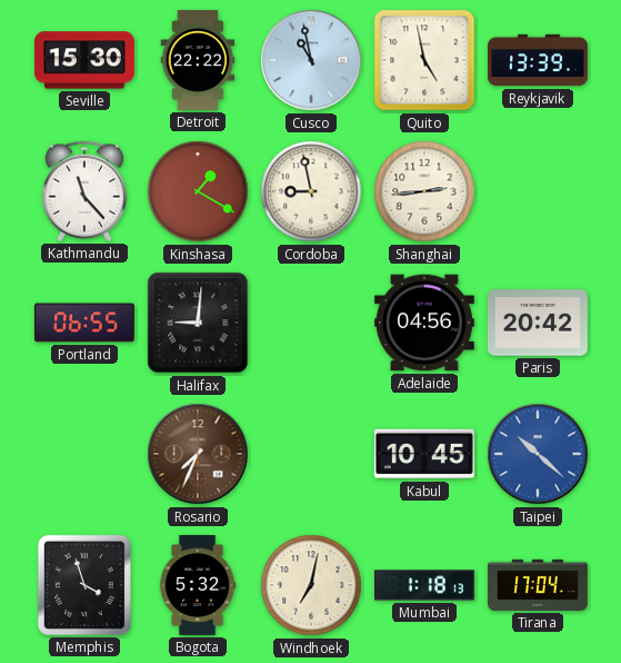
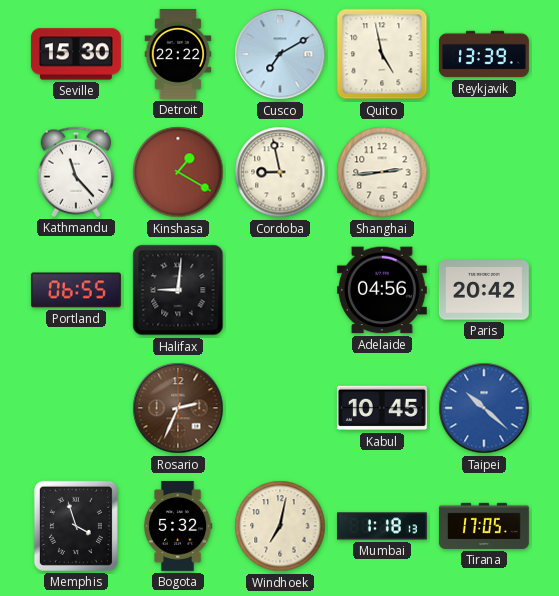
Cusco: 10:58 -> 7:10
Rosario: 7:34 -> 2:34
Tirana: 17:04 -> 17:05
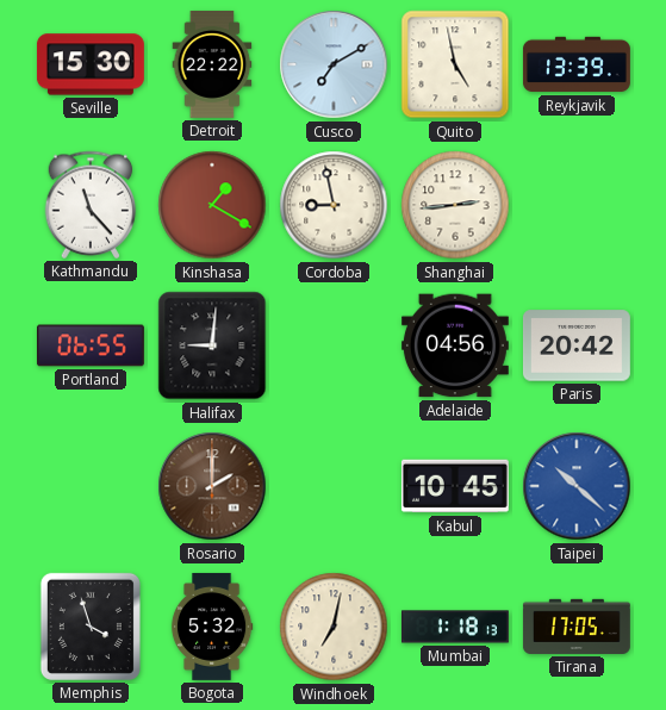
Rosario: 2:34 -> 2:00
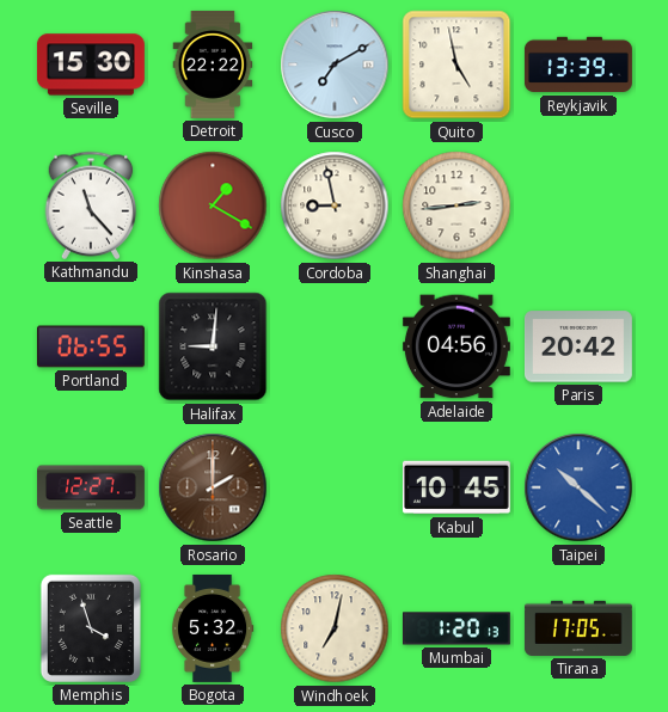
Seattle: none -> 12:27
Mumbai: 1:18 -> 1:20
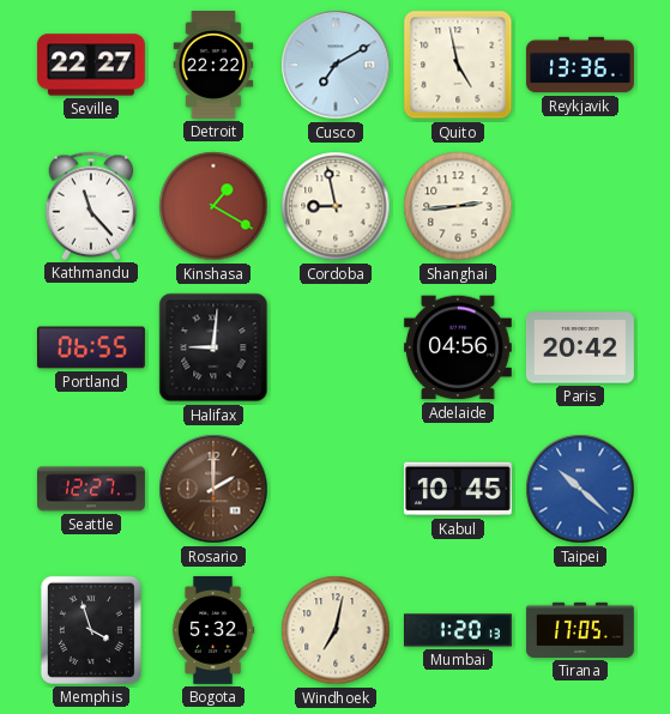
Seville: 15:30 -> 22:27
Reykjavik: 13:39 -> 13:36
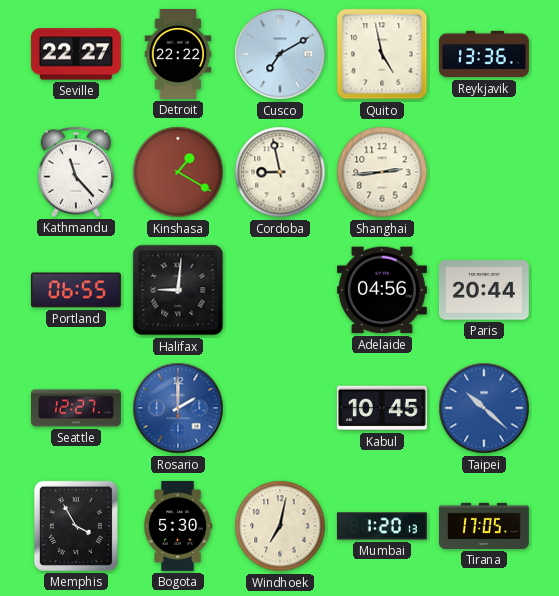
Paris: 20:42 -> 20:44
Rosario dial: brown -> blue
Memphis: 3:57 -> 3:55
Bogota: 5:32 -> 5:30
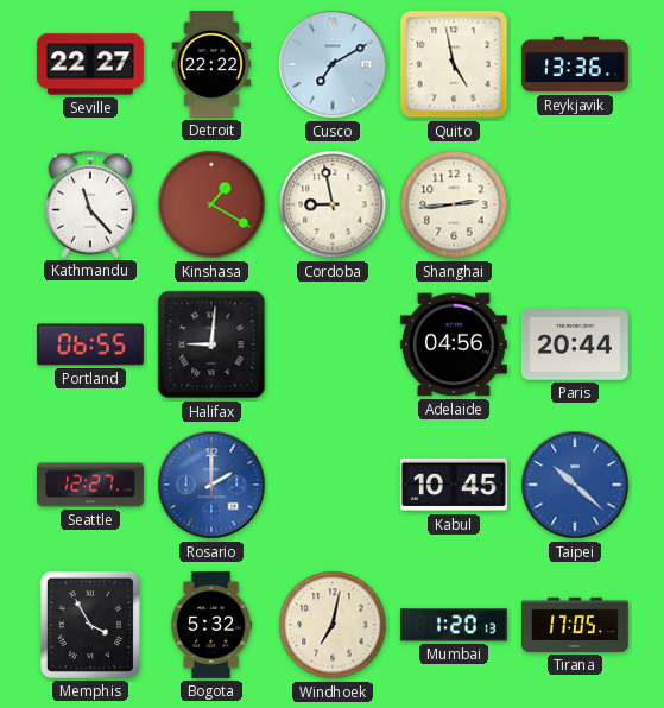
Bogota: 5:30 -> 5:32
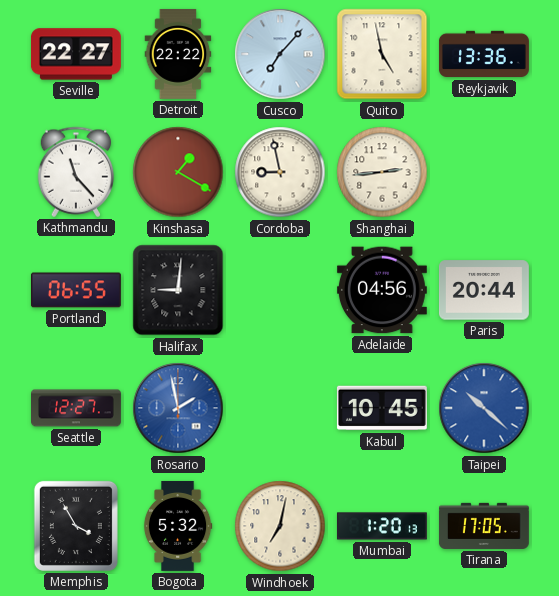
Cusco: 7:10 -> 7:07
Rosario: 2:00 -> 1:58
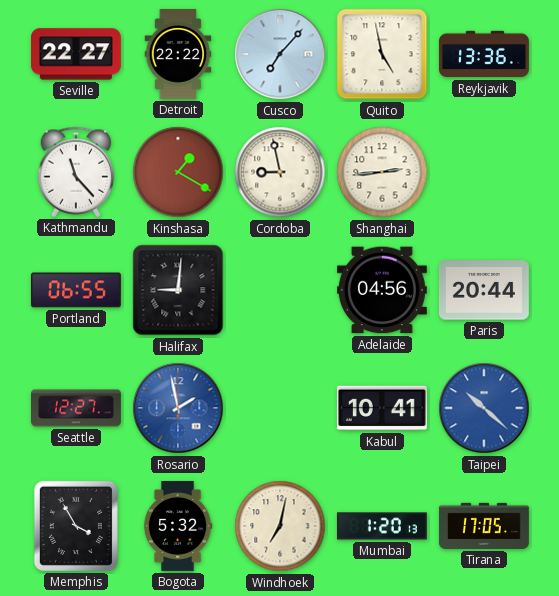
Kabul: 10:45 -> 10:41
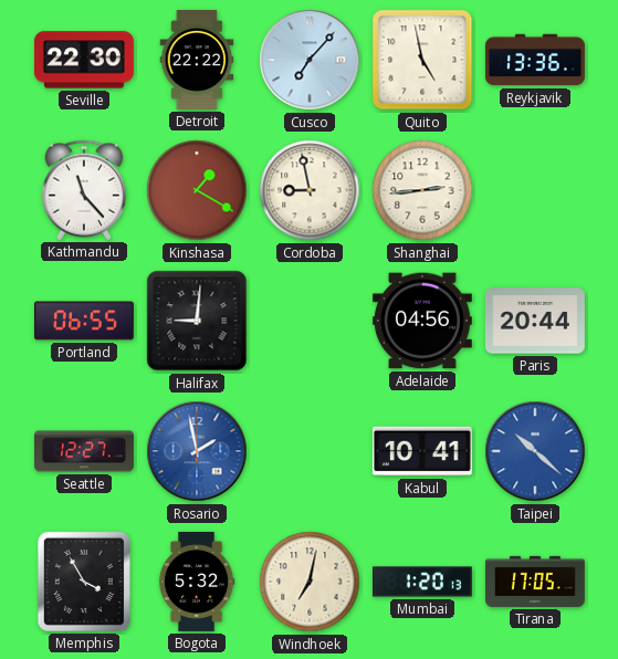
Seville: 22:27 -> 22:30
